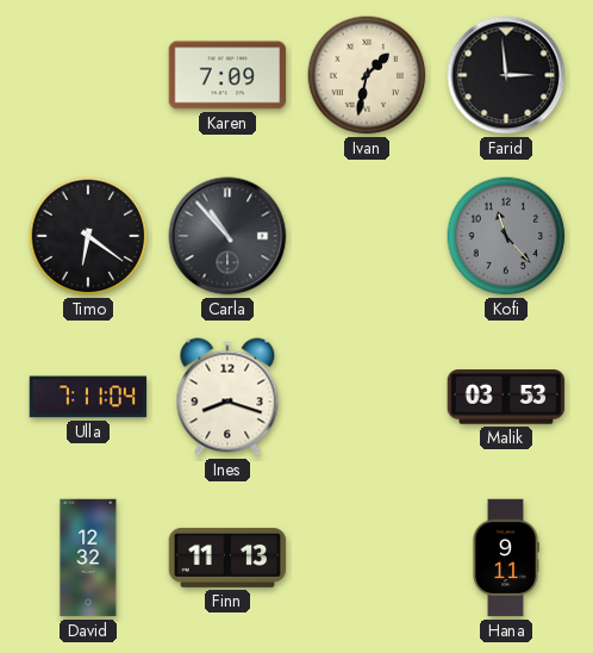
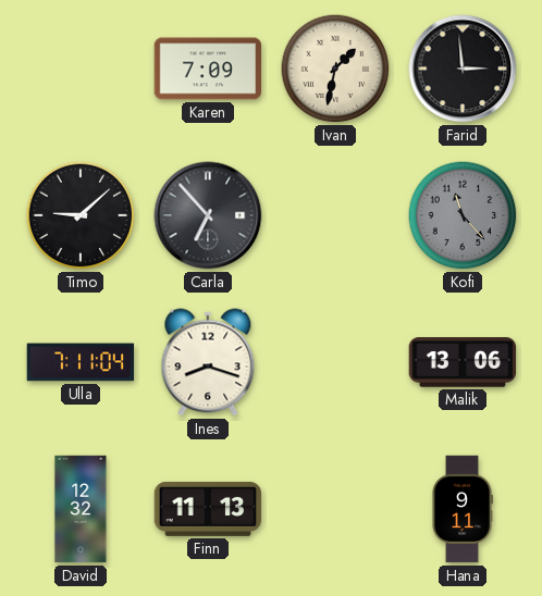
Timo: 6:21 -> 9:08
Carla: 10:53 -> 6:53
Malik: 03:53 -> 13:06
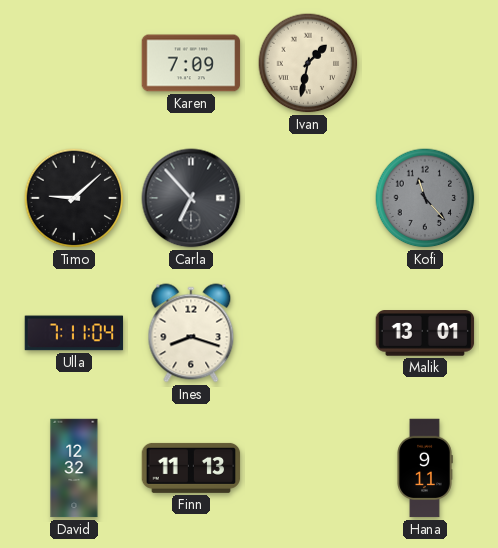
Farid: 2:59 -> none
Malik: 13:06 -> 13:01
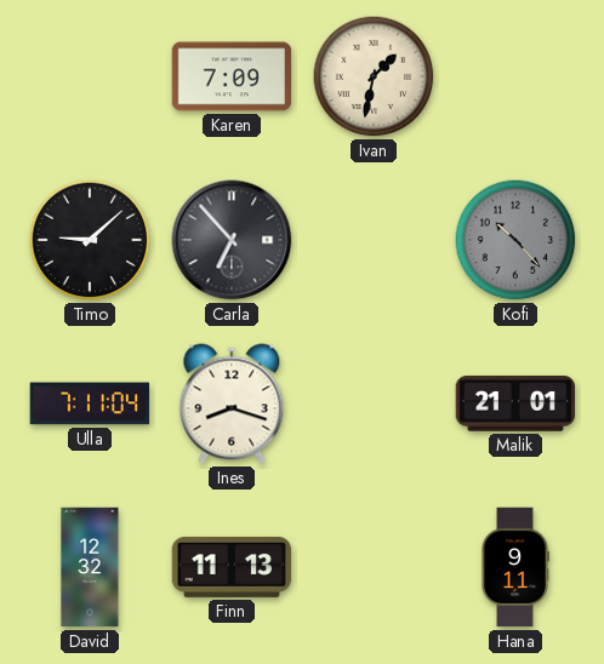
Kofi: 11:23 -> 10:23
Malik: 13:01 -> 21:01
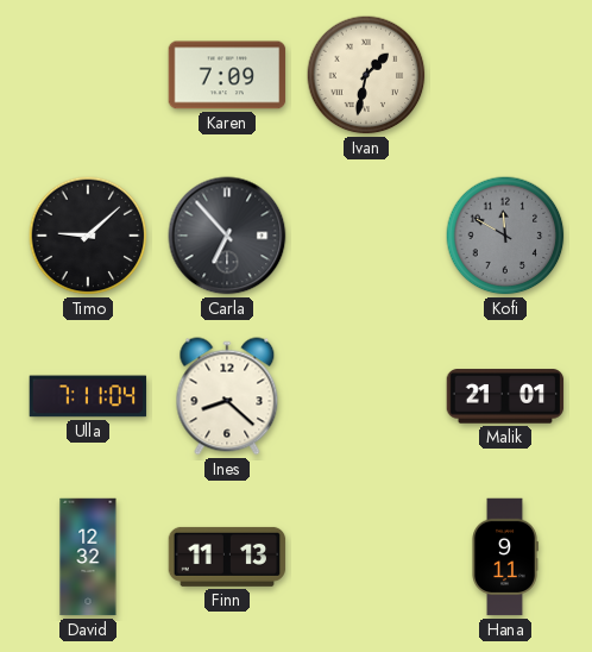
Kofi: 10:23 -> 11:50
Ines: 8:18 -> 8:22
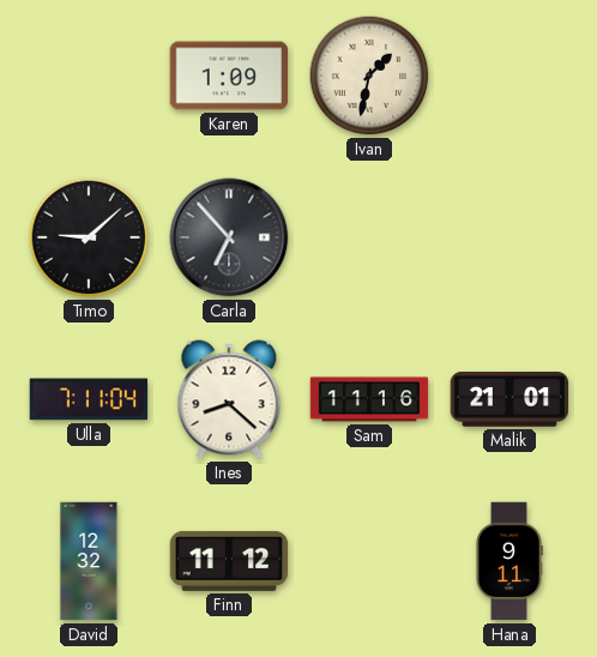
Karen: 7:09 -> 1:09
Kofi: 11:50 -> none
Sam: none -> 11:16
Finn: 11:13 -> 11:12
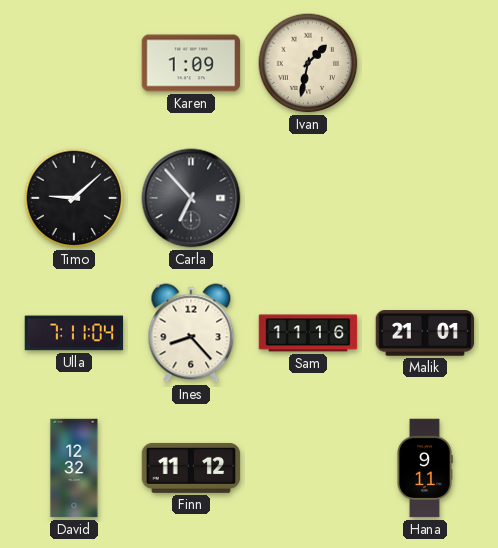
Ines: 8:22 -> 8:23
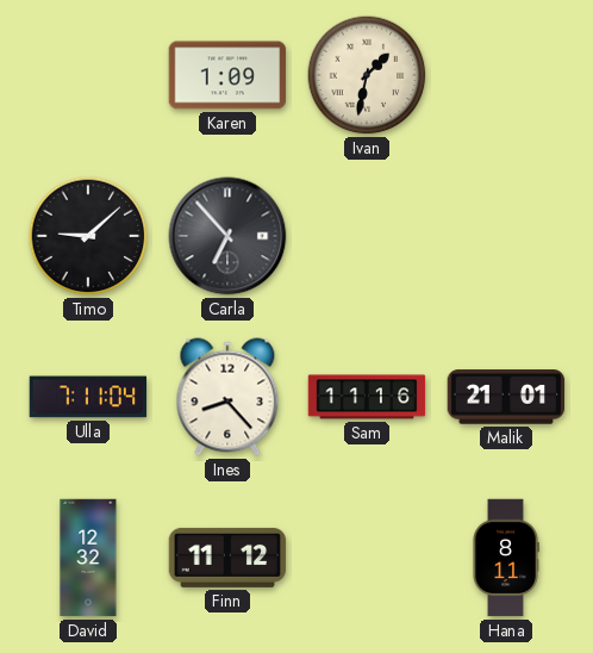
Hana: 9:11 -> 8:11
